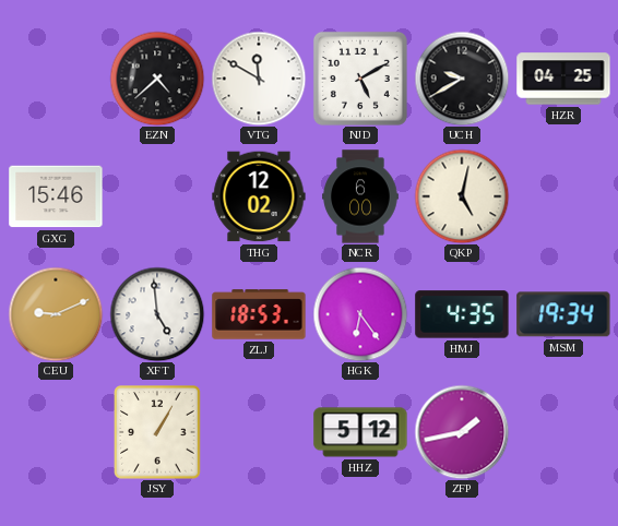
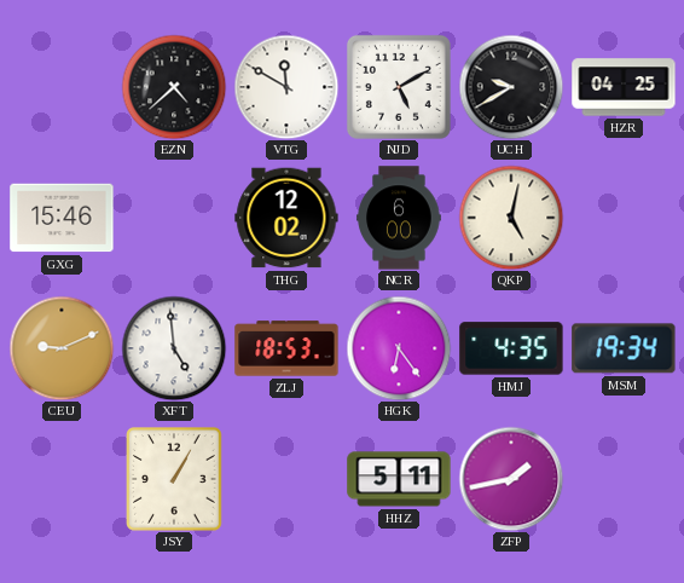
HHZ: 5:12 -> 5:11
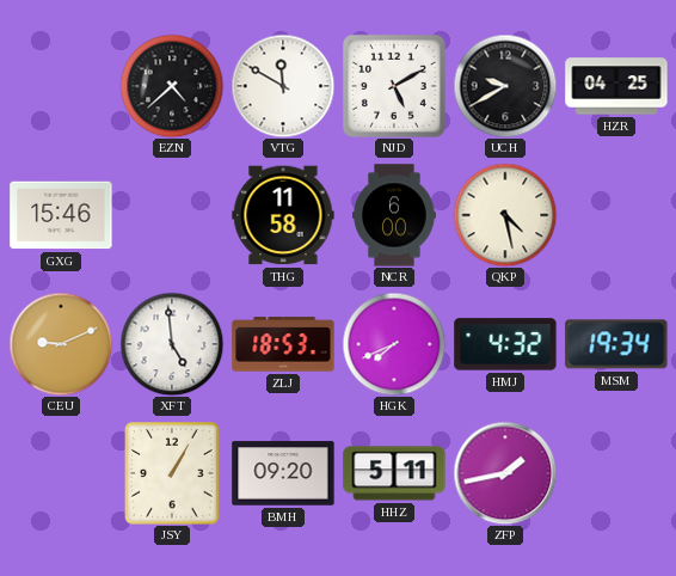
THG: 12:02 -> 11:58
QKP: 5:02 -> 4:28
HGK: 6:24 -> 7:41
HMJ: 4:35 -> 4:32
BMH: none -> 09:20
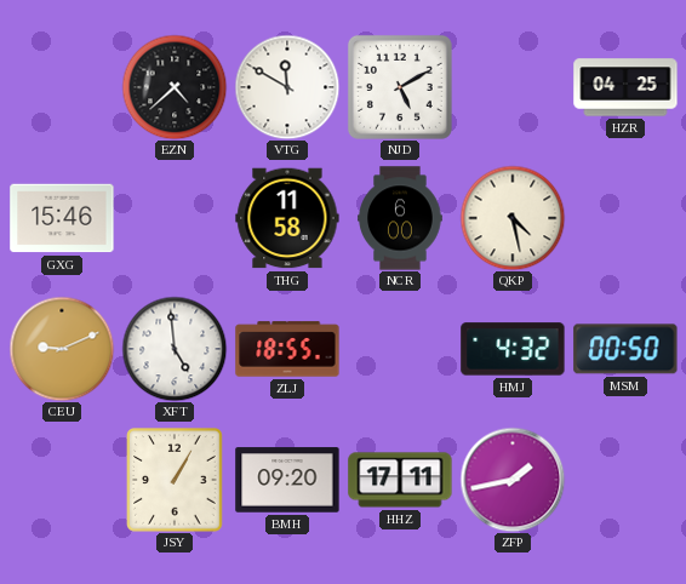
UCH: 9:40 -> none
ZLJ: 18:53 -> 18:55
HGK: 7:41 -> none
MSM: 19:34 -> 00:50
HHZ: 5:11 -> 17:11
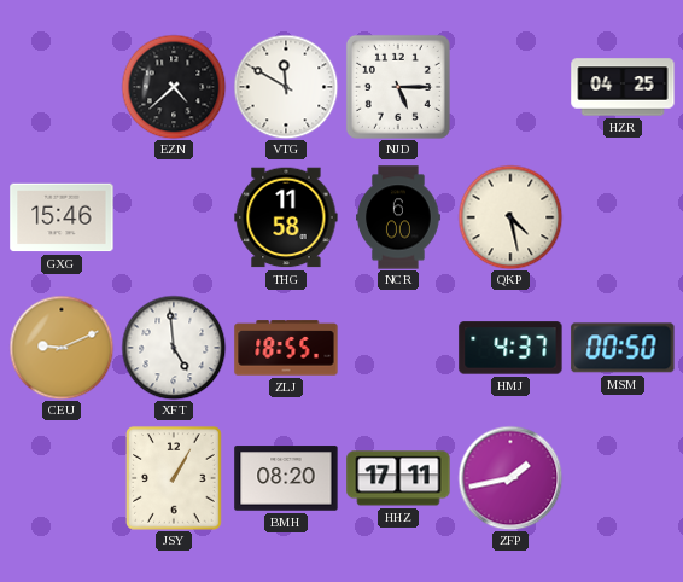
NJD: 5:10 -> 5:15
HMJ: 4:32 -> 4:37
BMH: 09:20 -> 08:20
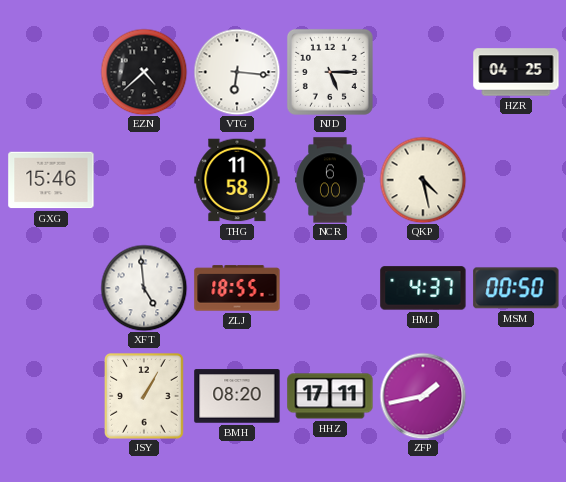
VTG: 11:50 -> 6:16
CEU: 9:11 -> none
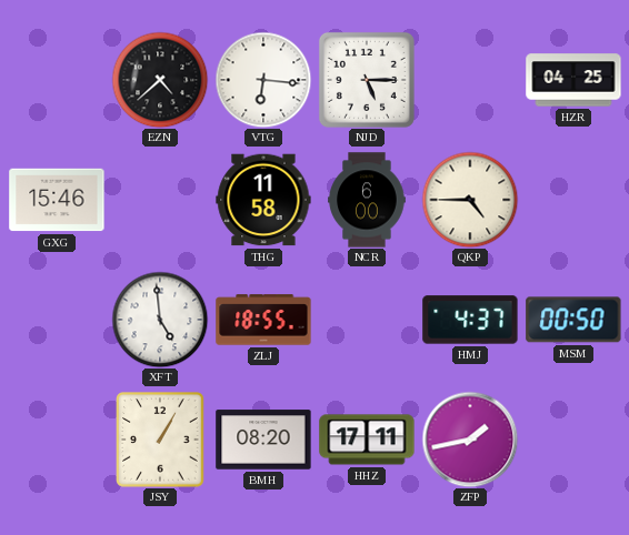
QKP: 4:28 -> 4:45
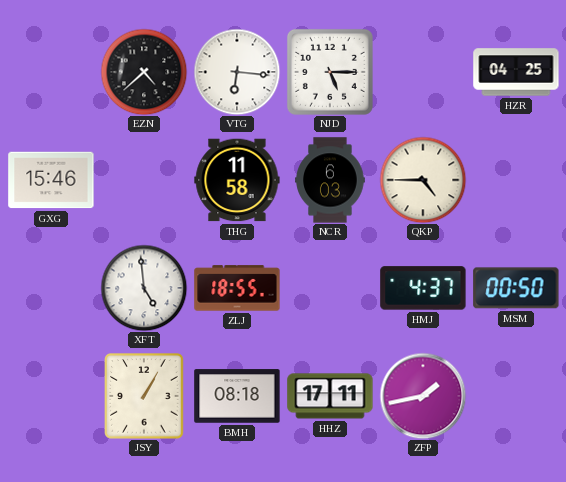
NCR: 6:00 -> 6:03
BMH: 08:20 -> 08:18
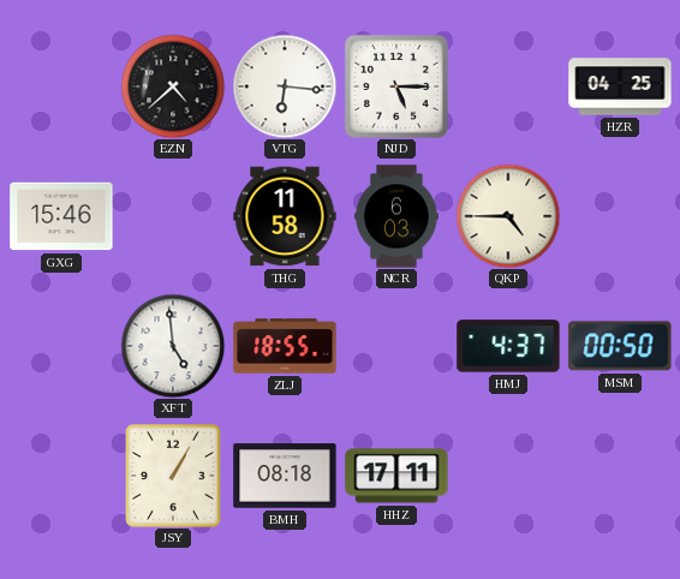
ZFP: 1:43 -> none
